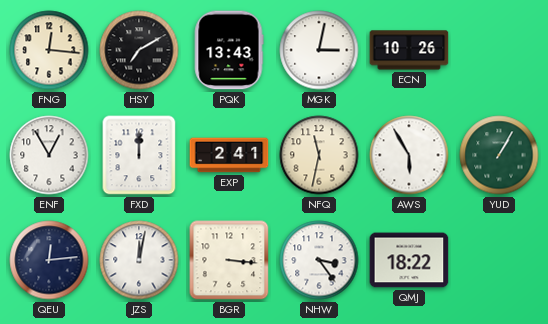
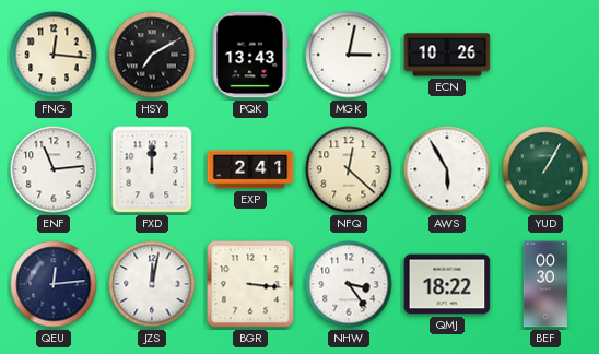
ENF: 12:55 -> 11:14
NFQ: 11:32 -> 12:22
BEF: none -> 00:30
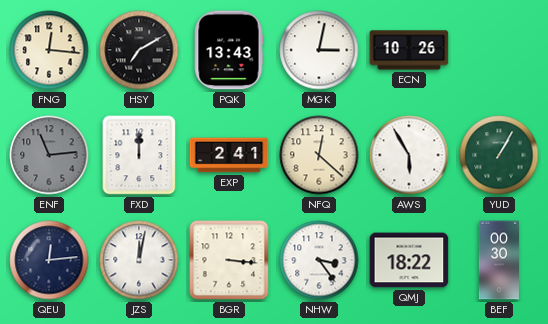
ENF dial: white -> grey
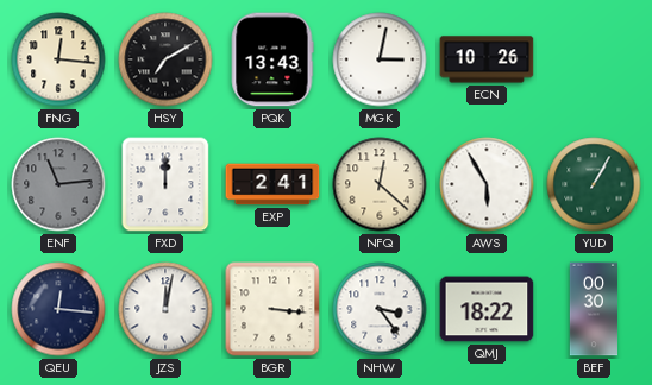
QEU: 12:14 -> 12:16
